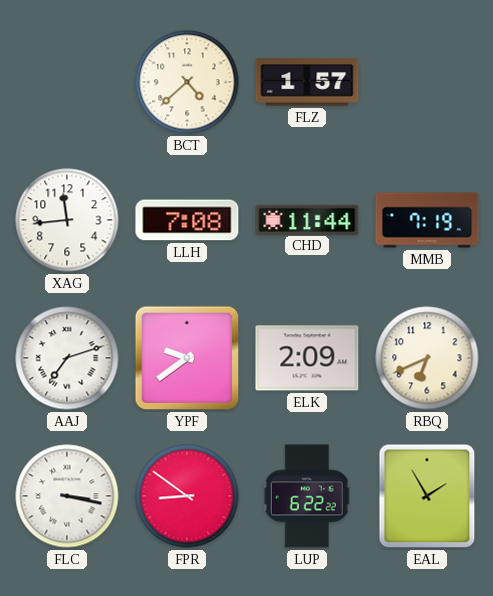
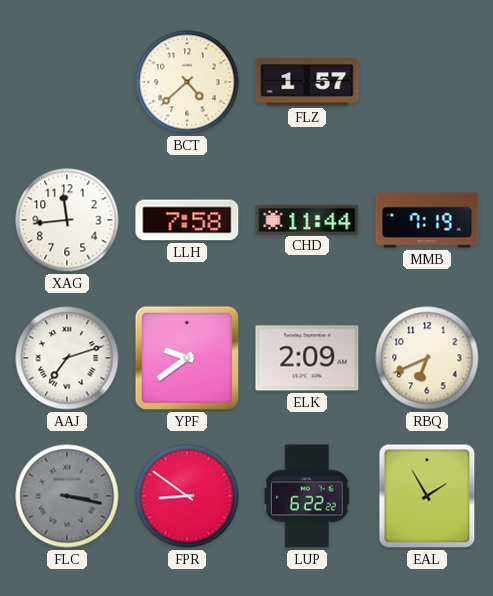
LLH: 7:08 -> 7:58
FLC dial: white -> grey
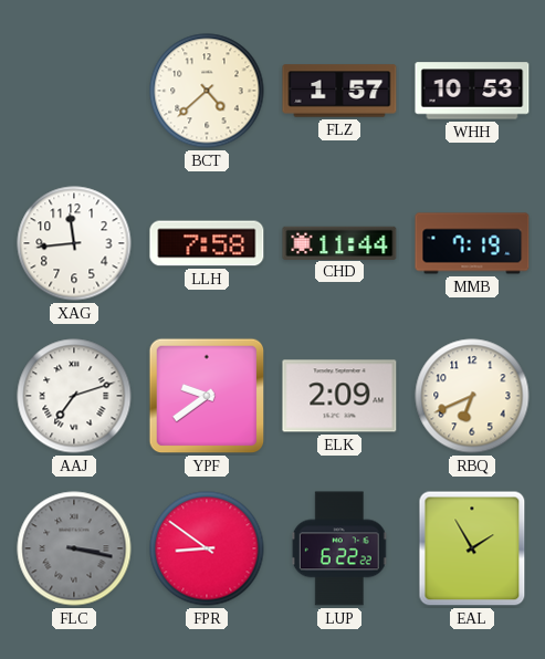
WHH: none -> 10:53
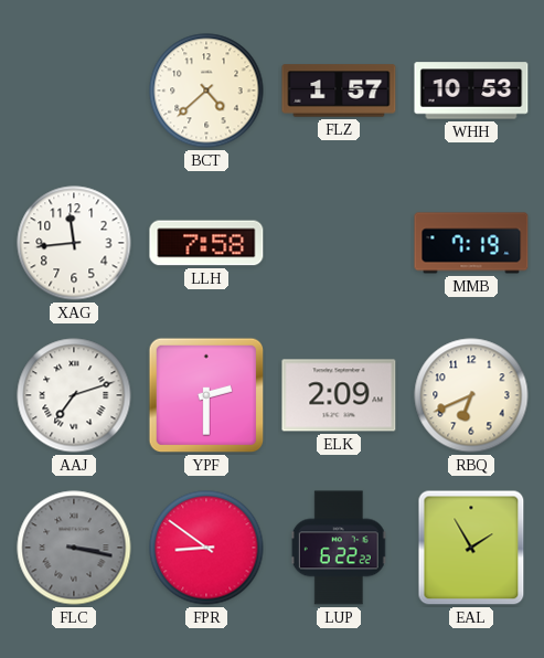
CHD: 11:44 -> none
YPF: 9:39 -> 2:30
